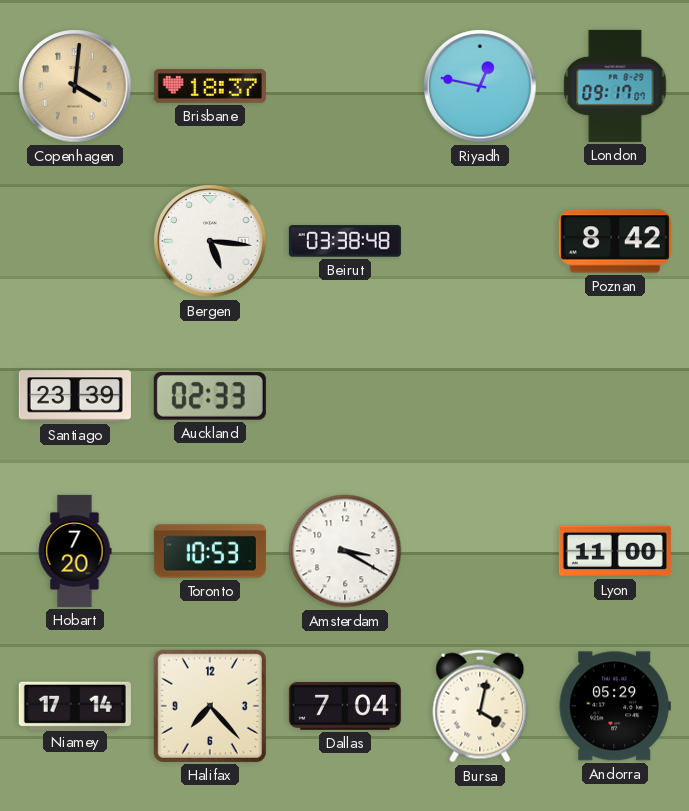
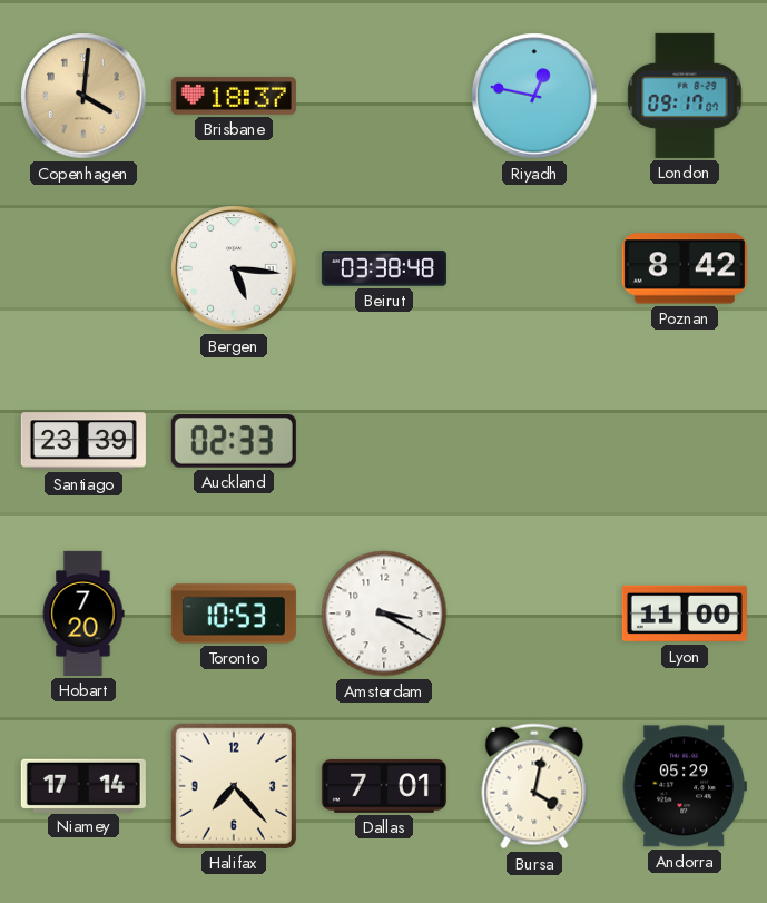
Dallas: 7:04 -> 7:01
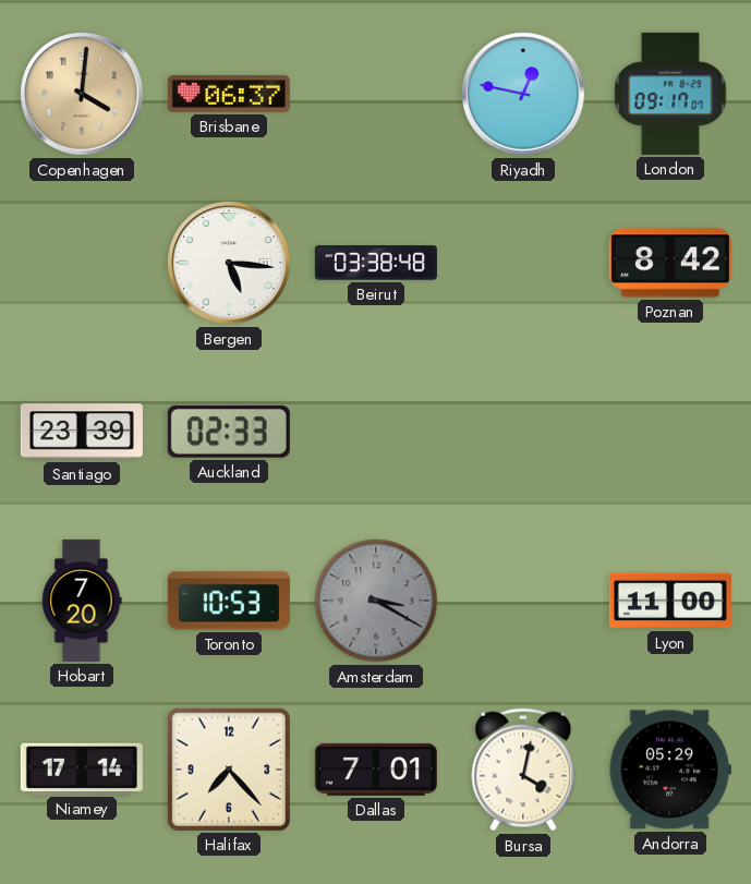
Brisbane: 18:37 -> 06:37
Amsterdam dial: white -> grey
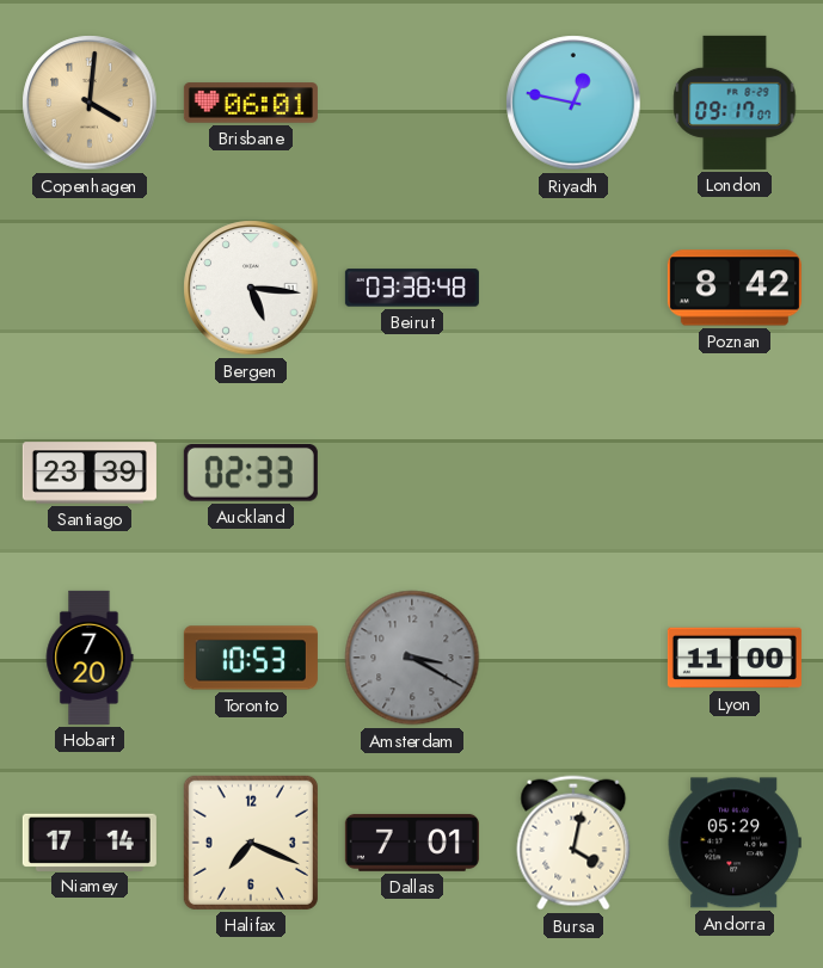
Brisbane: 06:37 -> 06:01
Halifax: 7:23 -> 7:19
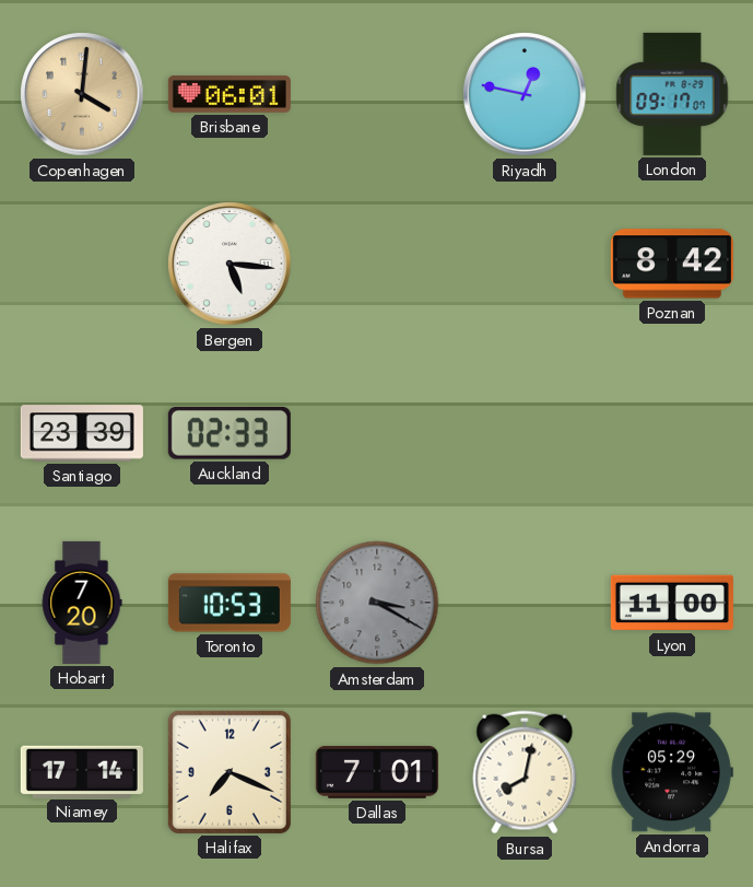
Beirut: 03:38 -> none
Bursa: 4:02 -> 8:02
